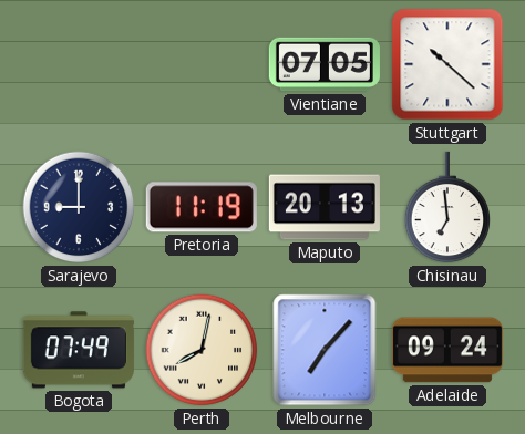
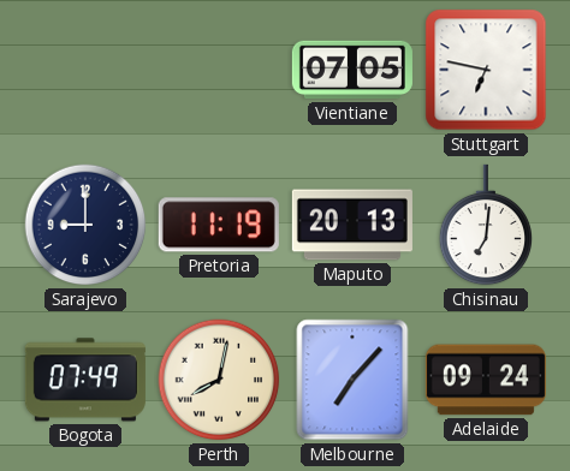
Stuttgart: 10:22 -> 6:47
Chisinau: 6:59 -> 7:01
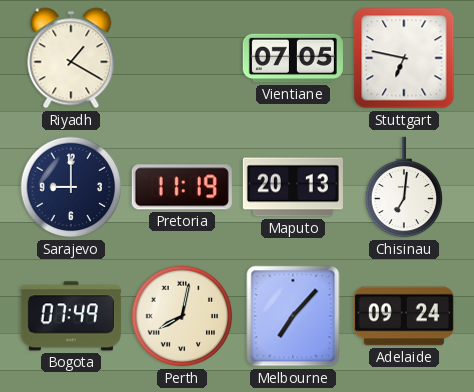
Riyadh: none -> 1:20
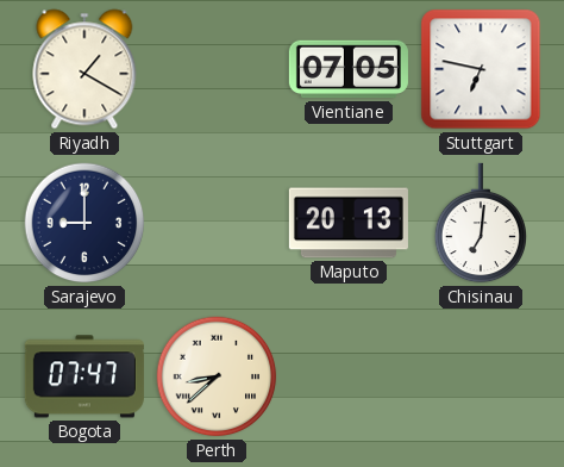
Pretoria: 11:19 -> none
Bogota: 07:49 -> 07:47
Perth: 8:02 -> 8:38
Melbourne: 7:07 -> none
Adelaide: 09:24 -> none
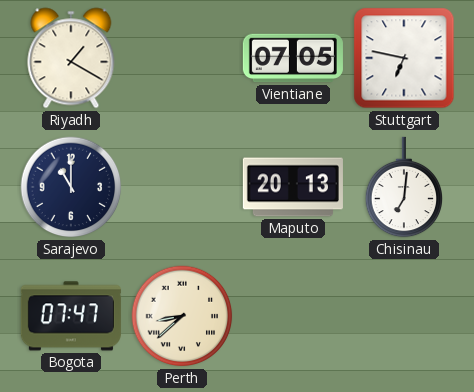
Sarajevo: 9:00 -> 11:00
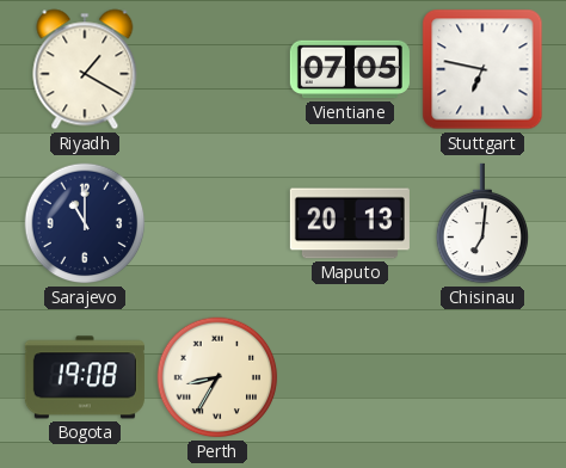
Bogota: 07:47 -> 19:08
Perth: 8:38 -> 8:35
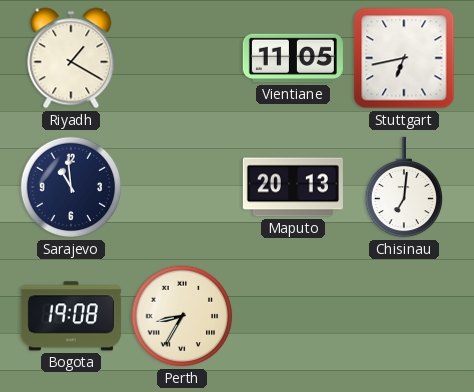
Vientiane: 07:05 -> 11:05
Stuttgart: 6:47 -> 6:43
Sarajevo: 11:00 -> 10:59
